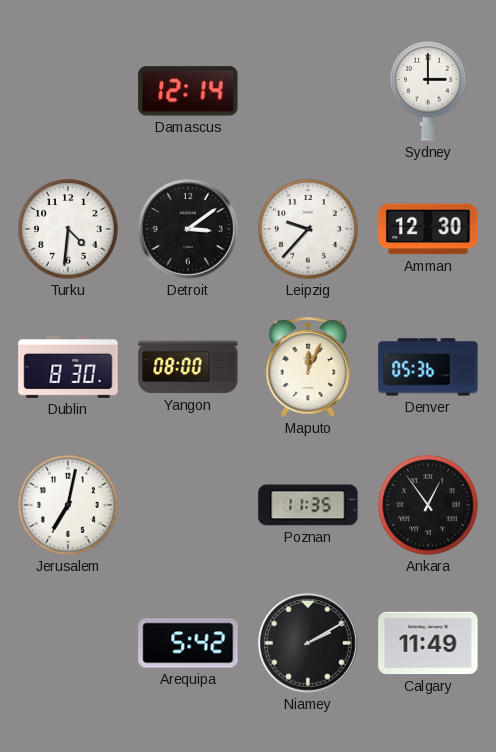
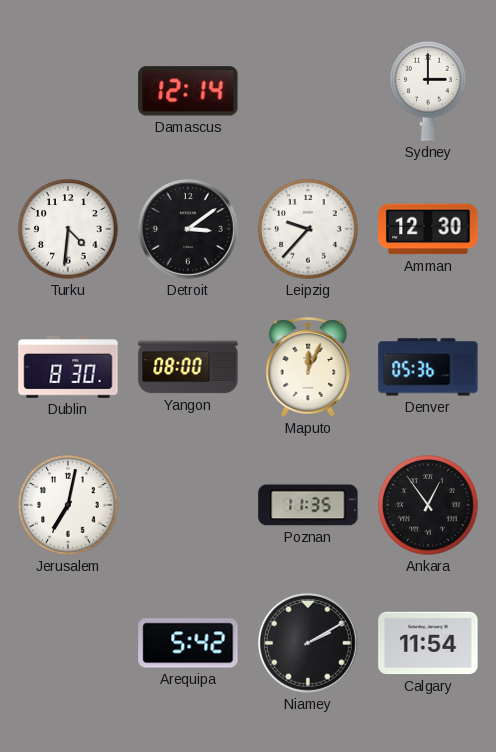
Calgary: 11:49 -> 11:54
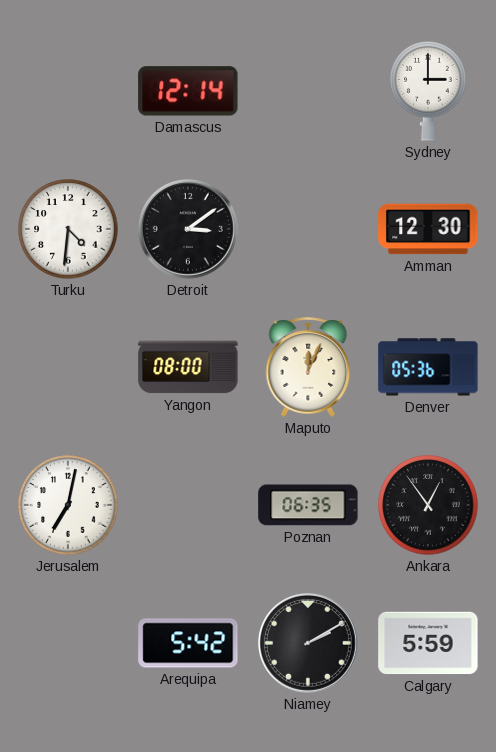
Leipzig: 9:37 -> none
Dublin: 8:30 -> none
Poznan: 11:35 -> 06:35
Calgary: 11:54 -> 5:59
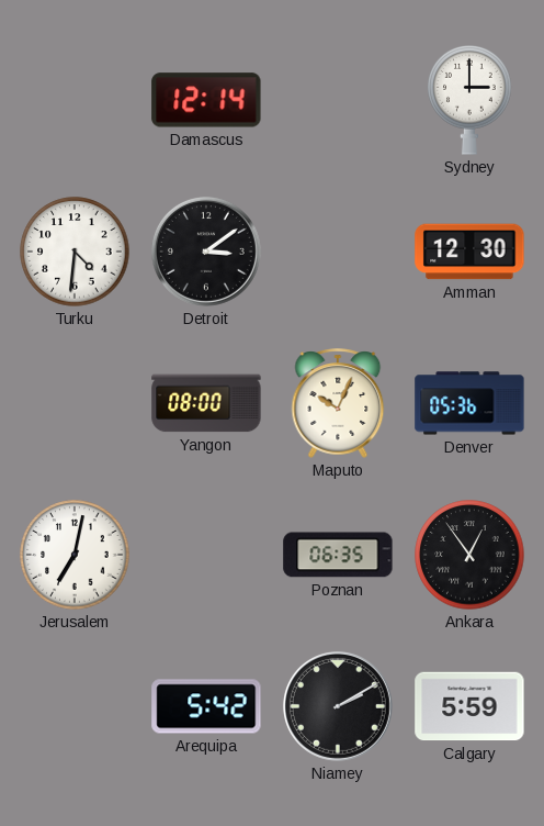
Maputo: 12:04 -> 10:04
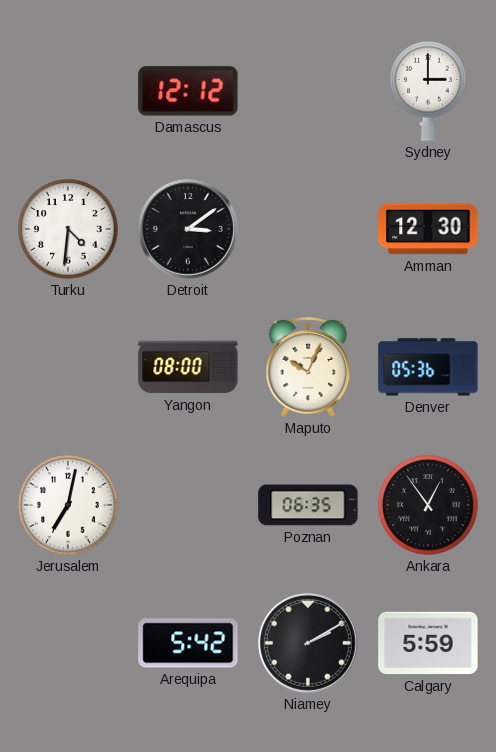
Damascus: 12:14 -> 12:12
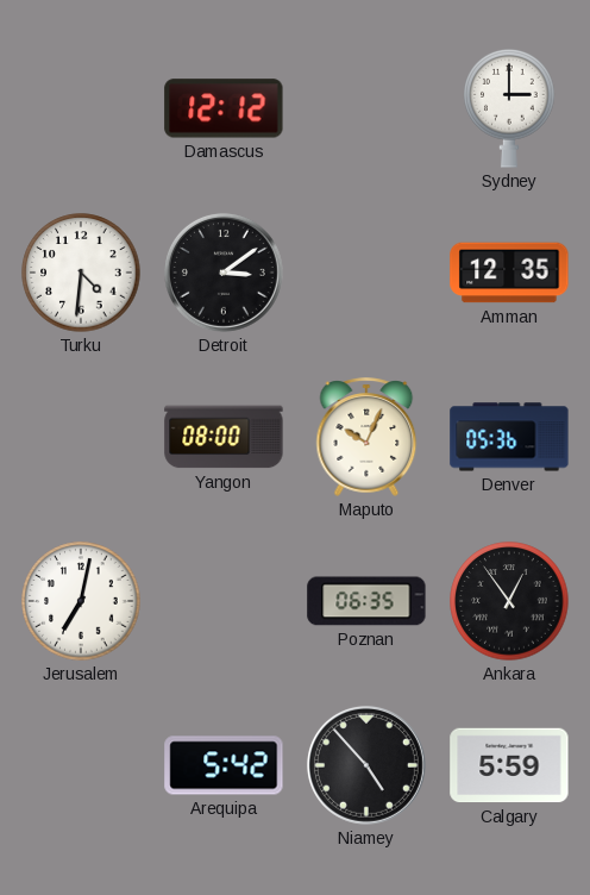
Amman: 12:30 -> 12:35
Niamey: 2:10 -> 4:53
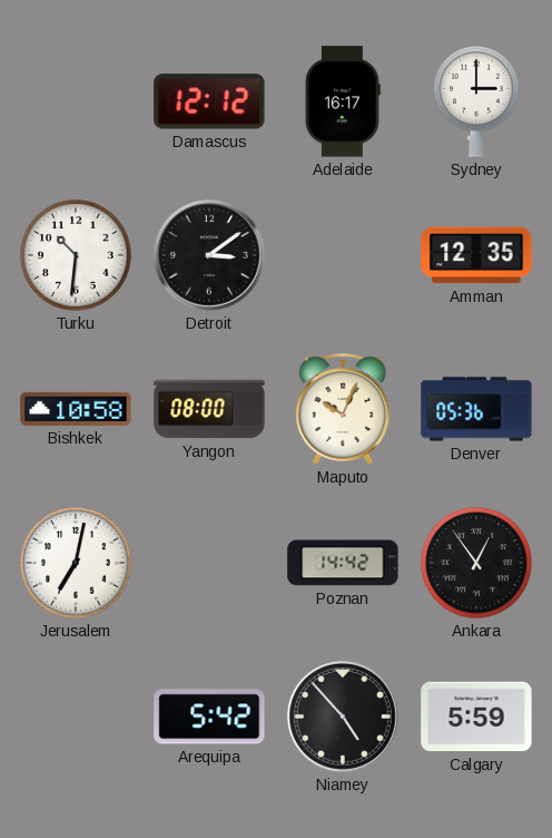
Adelaide: none -> 16:17
Turku: 4:31 -> 10:31
Bishkek: none -> 10:58
Poznan: 06:35 -> 14:42
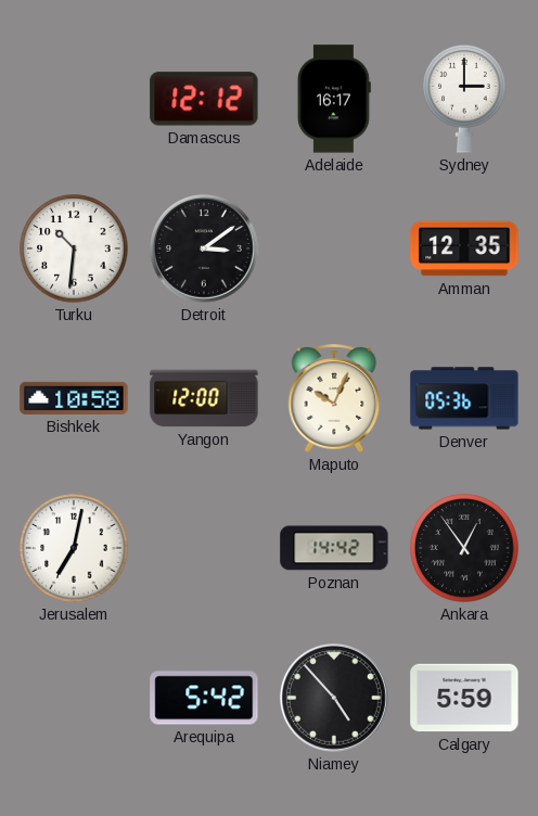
Yangon: 08:00 -> 12:00
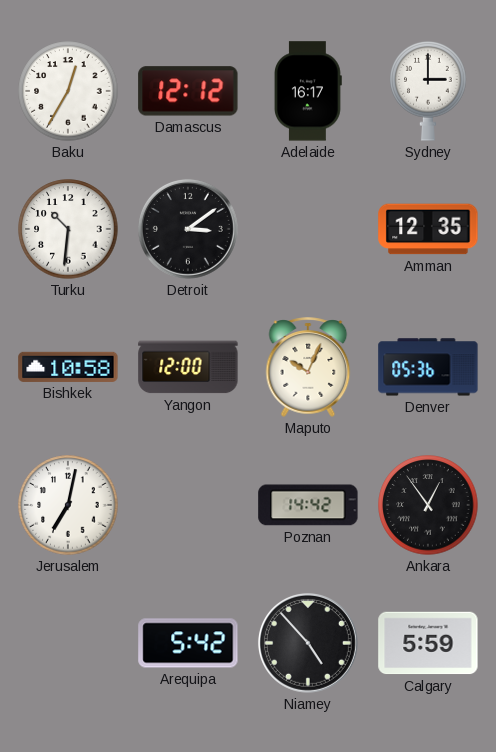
Baku: none -> 12:35
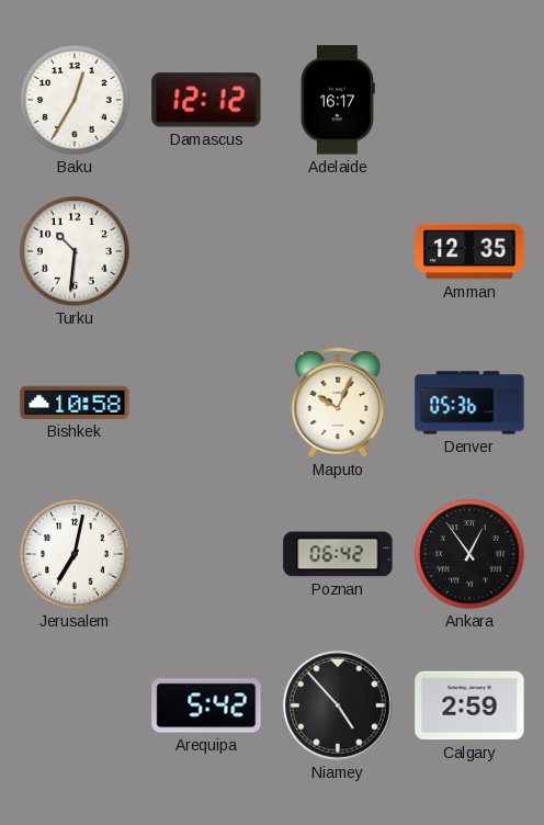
Sydney: 3:00 -> none
Detroit: 3:09 -> none
Yangon: 12:00 -> none
Poznan: 14:42 -> 06:42
Calgary: 5:59 -> 2:59
